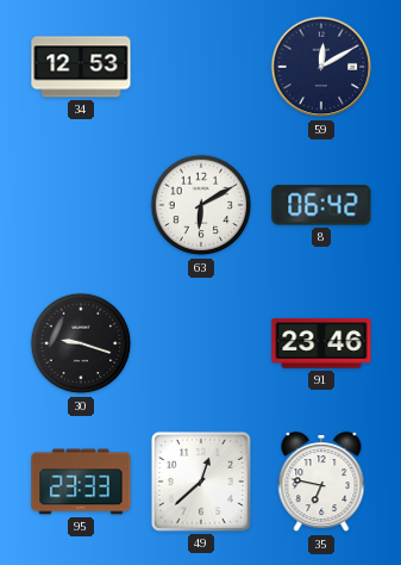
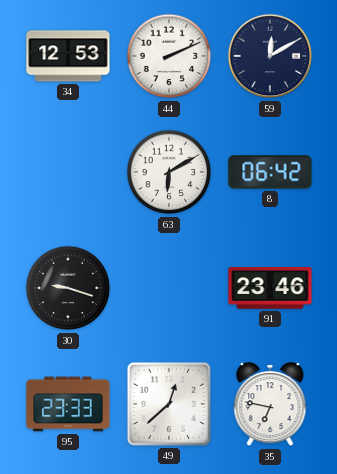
44: none -> 2:11
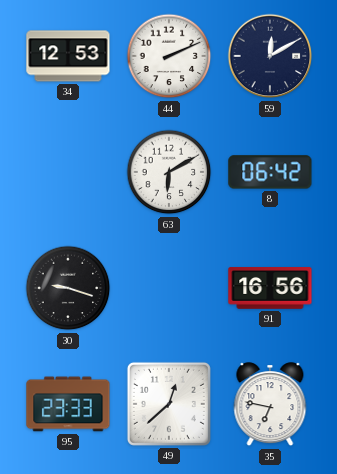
91: 23:46 -> 16:56
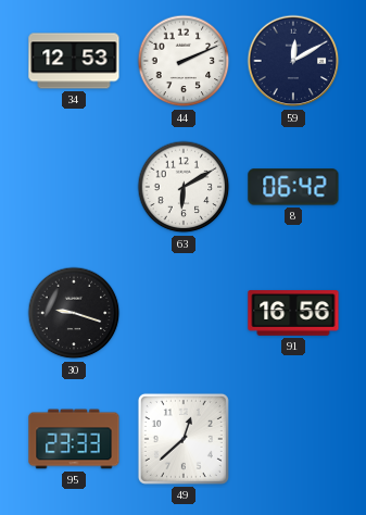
35: 6:47 -> none
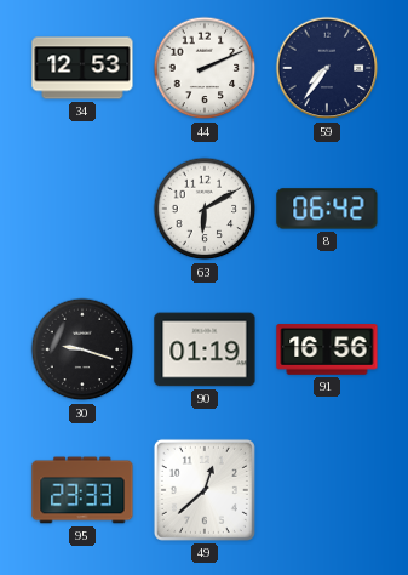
59: 12:10 -> 7:36
90: none -> 01:19
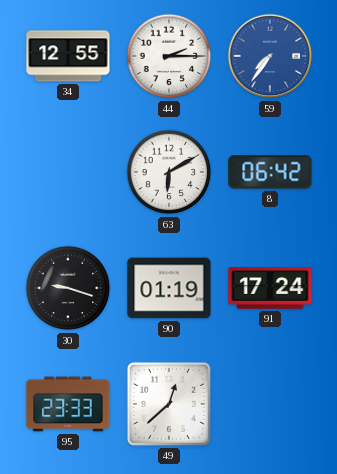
34: 12:53 -> 12:55
44: 2:11 -> 2:15
59 dial: navy -> blue
91: 16:56 -> 17:24
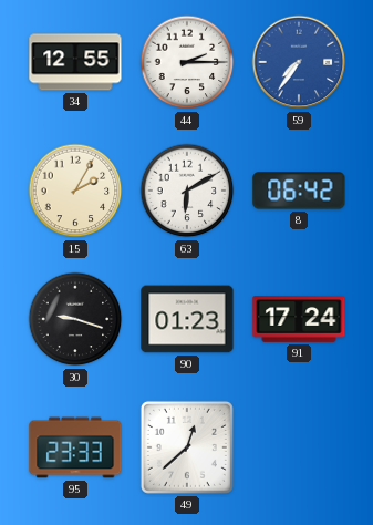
15: none -> 2:05
90: 01:19 -> 01:23
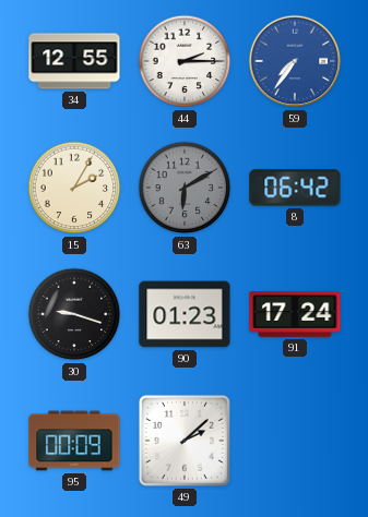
63 dial: white -> grey
95: 23:33 -> 00:09
49: 12:38 -> 2:08
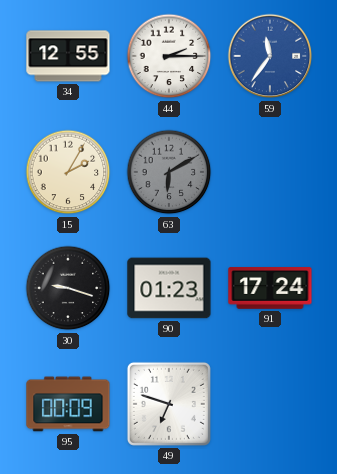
59: 7:36 -> 11:36
8: 06:42 -> none
49: 2:08 -> 6:48
